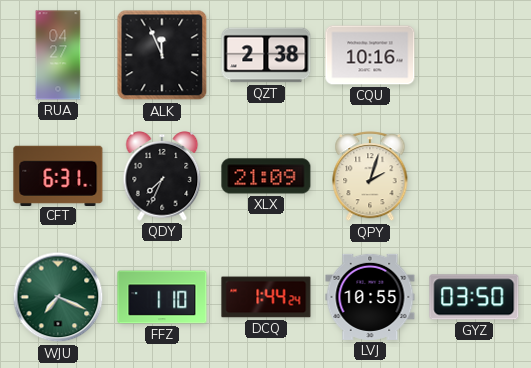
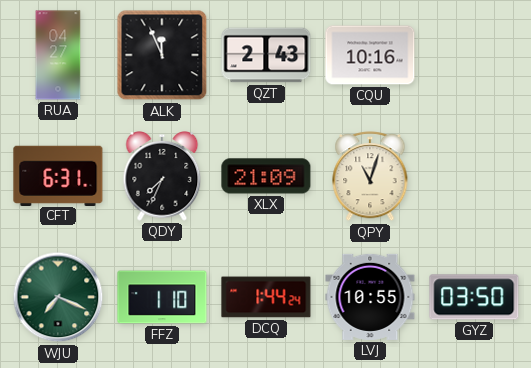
QZT: 2:38 -> 2:43
QPY: 2:03 -> 11:03
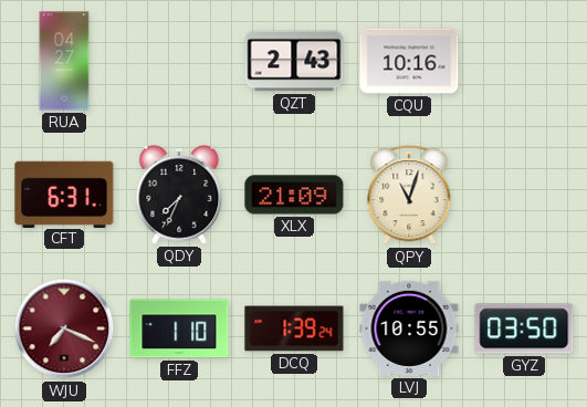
ALK: 11:56 -> none
WJU dial: green -> burgundy
DCQ: 1:44 -> 1:39
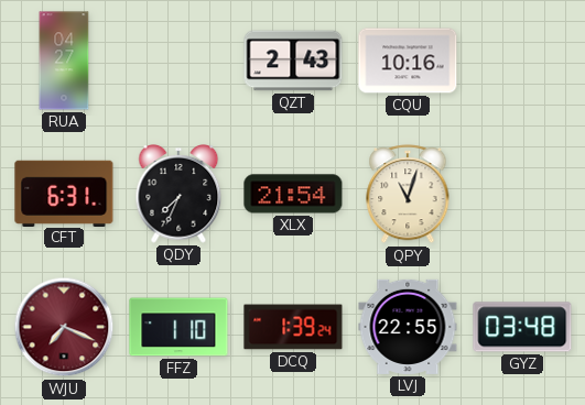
XLX: 21:09 -> 21:54
LVJ: 10:55 -> 22:55
GYZ: 03:50 -> 03:48
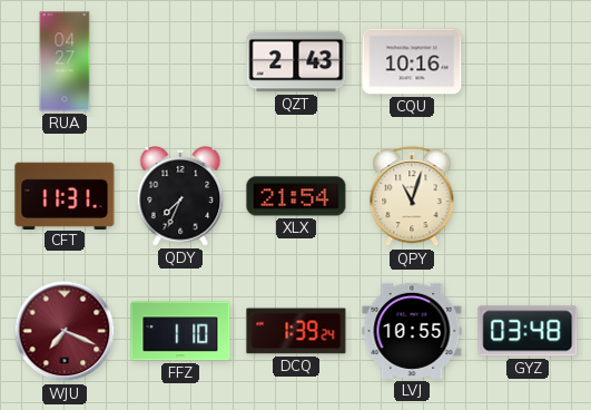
CFT: 6:31 -> 11:31
LVJ: 22:55 -> 10:55
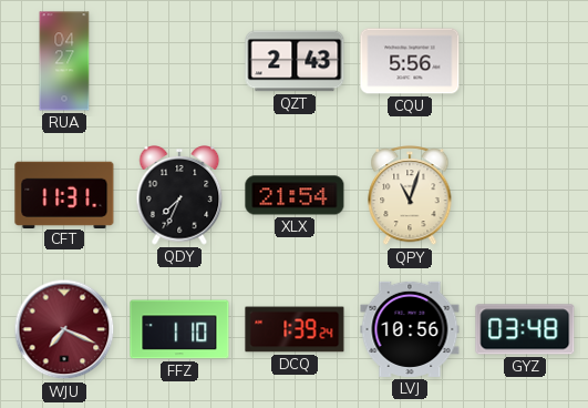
CQU: 10:16 -> 5:56
LVJ: 10:55 -> 10:56
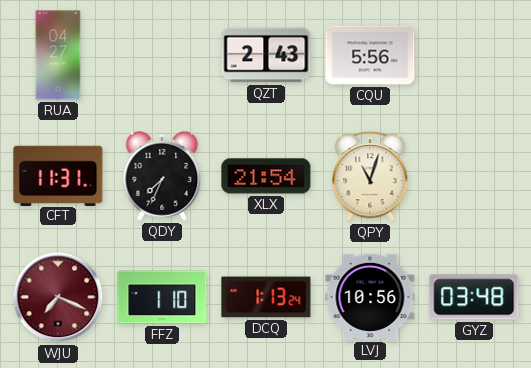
DCQ: 1:39 -> 1:13
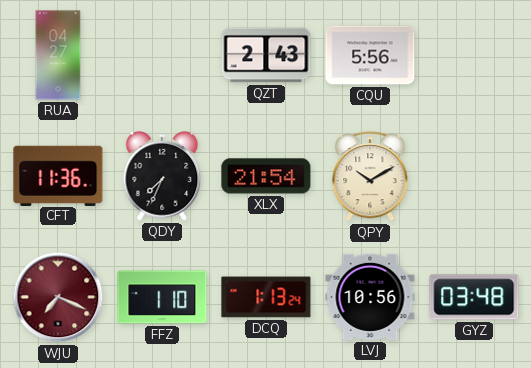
CFT: 11:31 -> 11:36
QPY: 11:03 -> 10:10
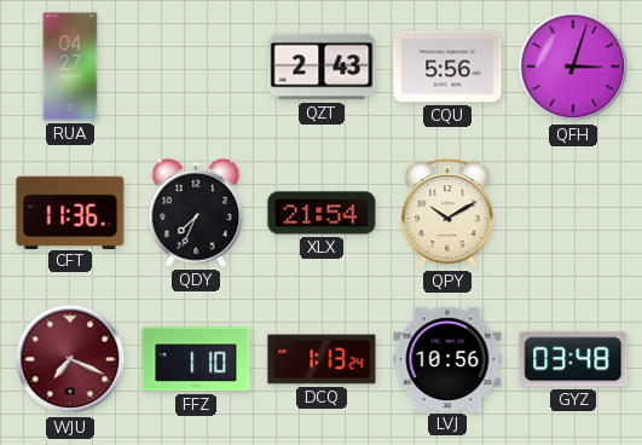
QFH: none -> 3:03
